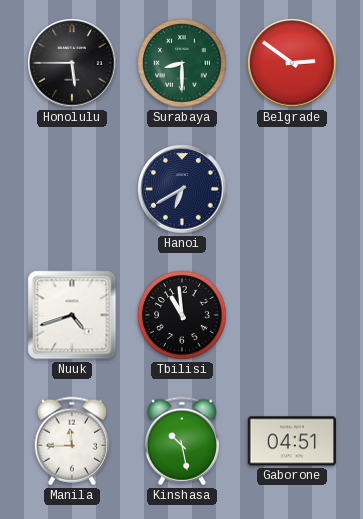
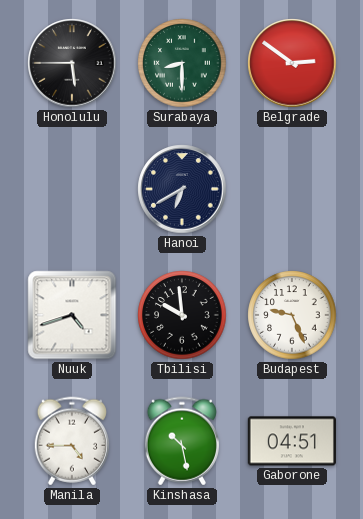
Tbilisi: 10:59 -> 9:59
Budapest: none -> 9:26
Manila: 11:45 -> 4:45
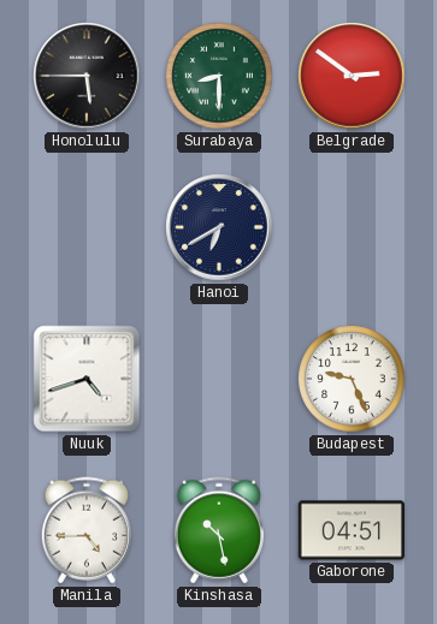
Tbilisi: 9:59 -> none
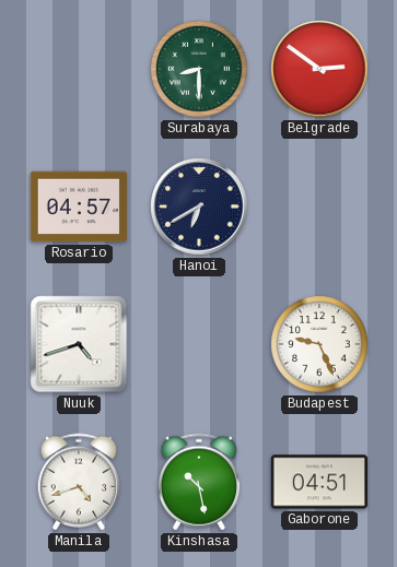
Honolulu: 5:45 -> none
Rosario: none -> 04:57
Manila: 4:45 -> 4:42
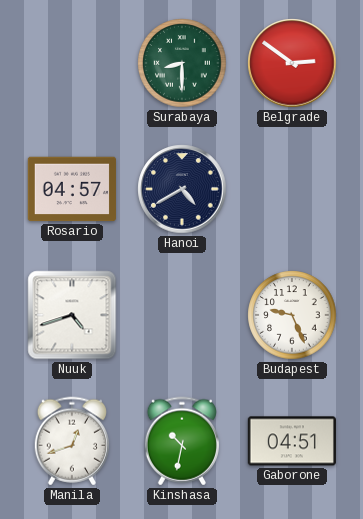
Hanoi: 6:40 -> 4:40
Manila: 4:42 -> 12:42
Kinshasa: 10:28 -> 10:32
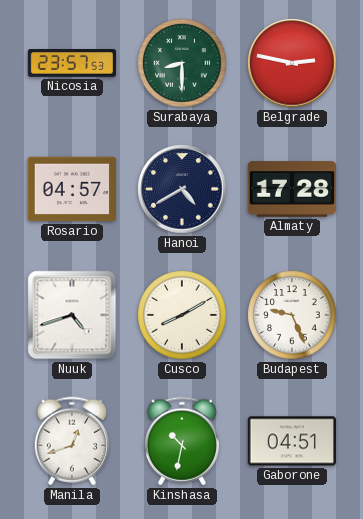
Nicosia: none -> 23:57
Belgrade: 2:51 -> 2:47
Almaty: none -> 17:28
Cusco: none -> 8:10
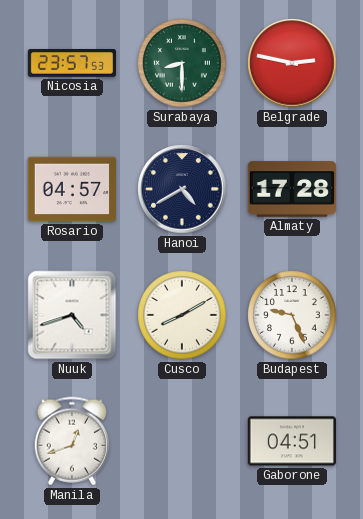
Kinshasa: 10:32 -> none
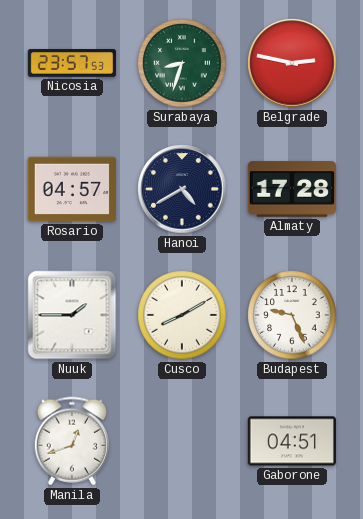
Surabaya: 8:30 -> 8:33
Nuuk: 4:42 -> 1:45
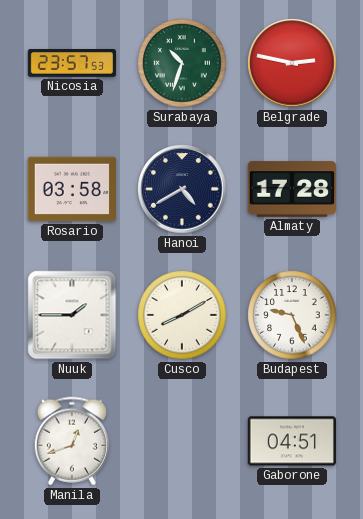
Surabaya: 8:33 -> 10:33
Rosario: 04:57 -> 03:58
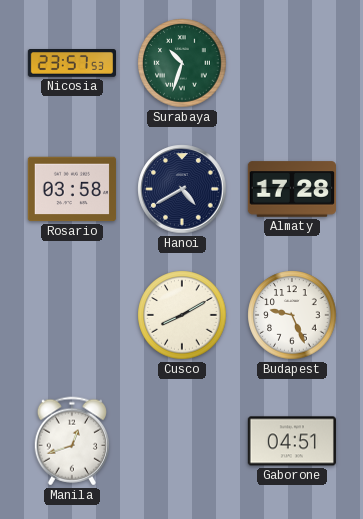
Belgrade: 2:47 -> none
Nuuk: 1:45 -> none
